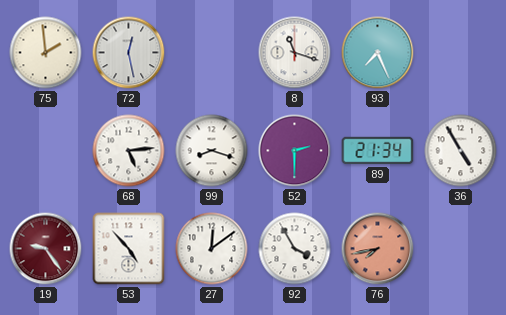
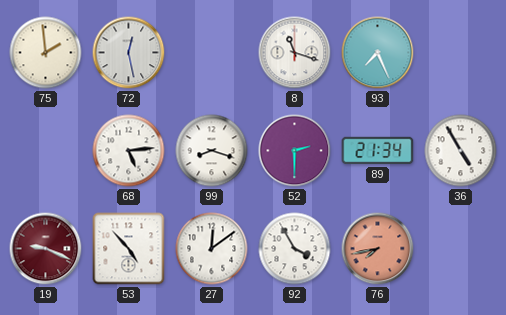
19: 9:24 -> 9:19
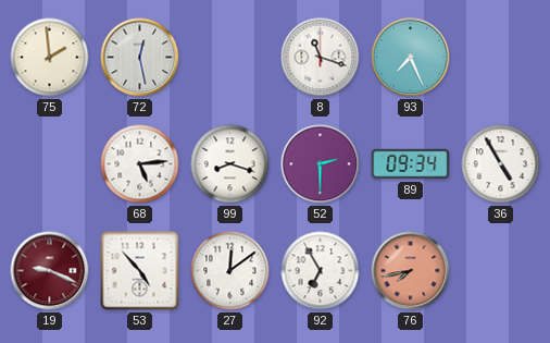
89: 21:34 -> 09:34
92: 3:55 -> 6:55
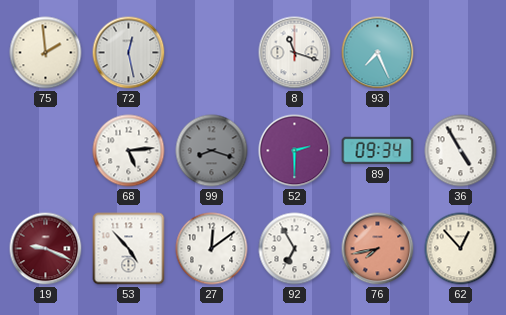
99 dial: white -> grey
62: none -> 12:53
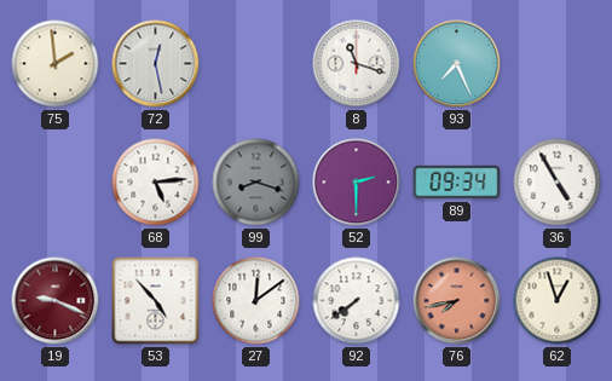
92: 6:55 -> 7:39
62: 12:53 -> 12:57
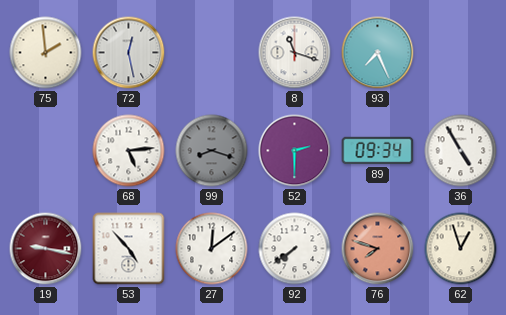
19: 9:19 -> 9:17
76: 7:43 -> 7:48
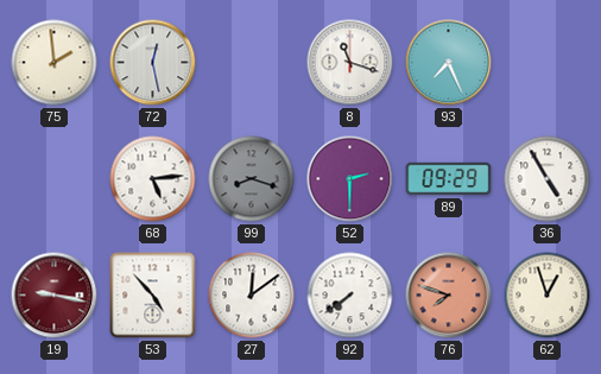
89: 09:34 -> 09:29
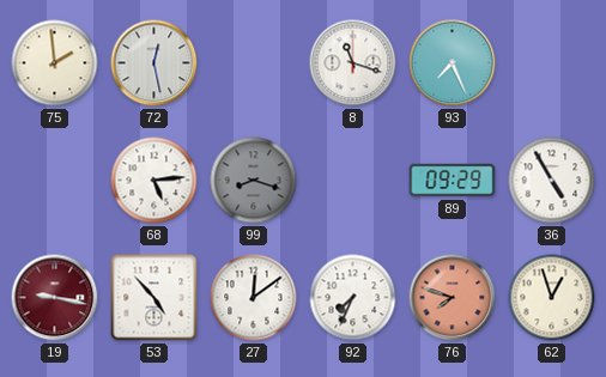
52: 2:30 -> none
92: 7:39 -> 7:34
